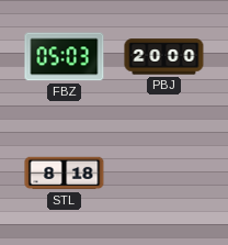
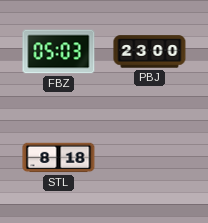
PBJ: 20:00 -> 23:00
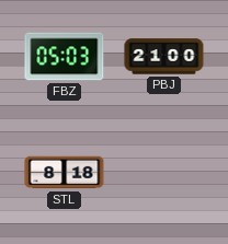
PBJ: 23:00 -> 21:00
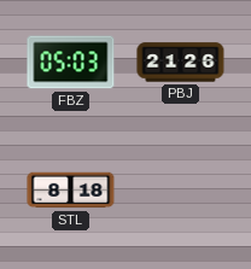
PBJ: 21:00 -> 21:26
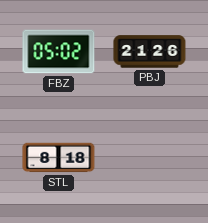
FBZ: 05:03 -> 05:02
